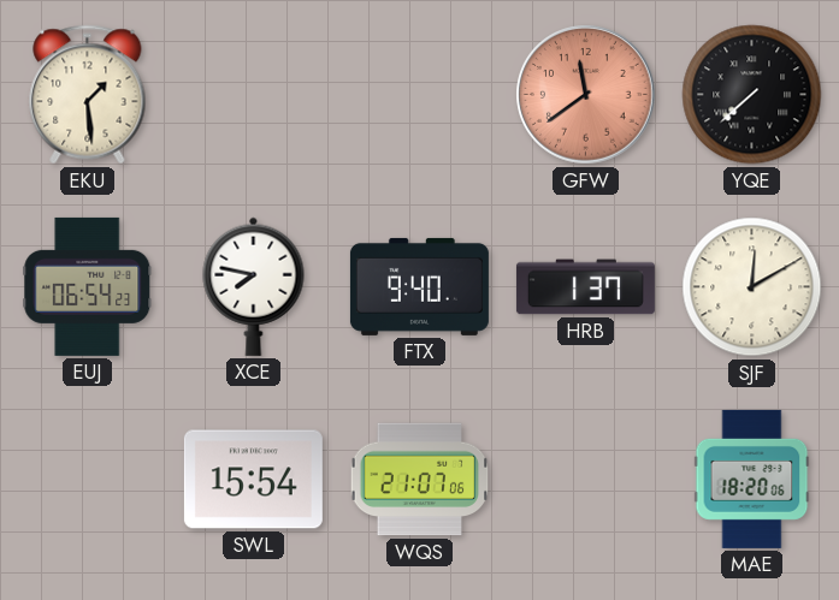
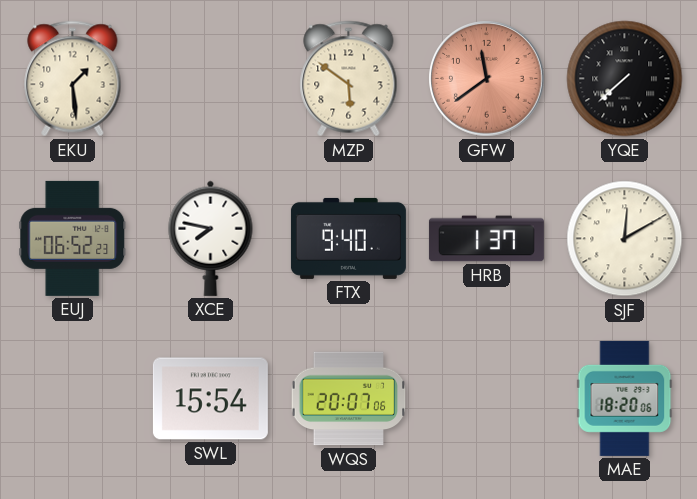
MZP: none -> 5:51
EUJ: 06:54 -> 06:52
WQS: 21:07 -> 20:07
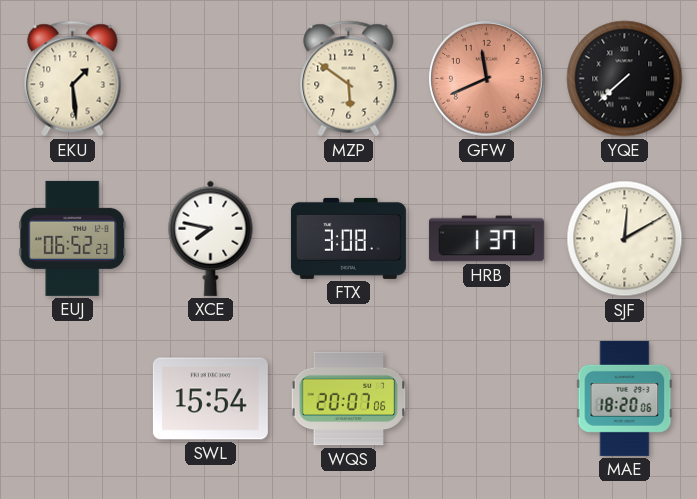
GFW: 11:39 -> 11:41
FTX: 9:40 -> 3:08
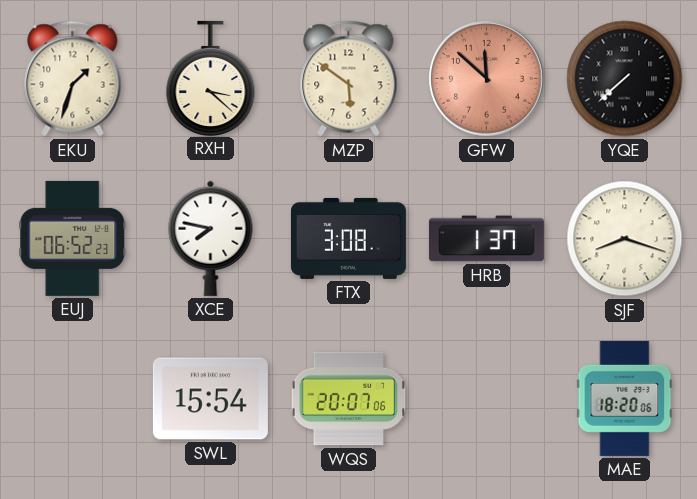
EKU: 1:29 -> 1:33
RXH: none -> 3:22
GFW: 11:41 -> 11:52
SJF: 12:10 -> 8:18
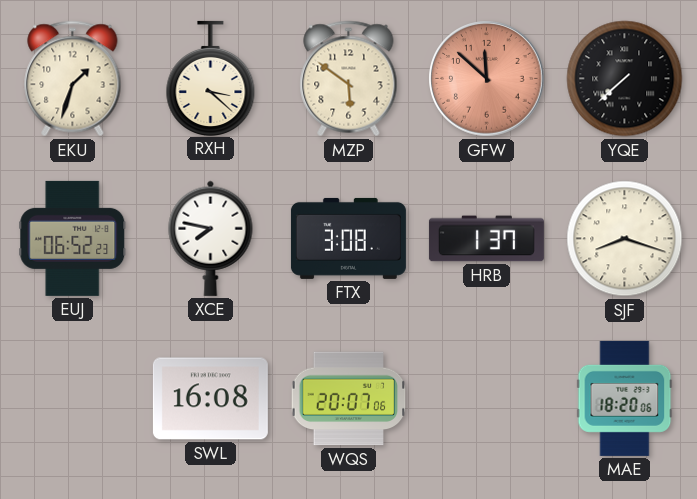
SWL: 15:54 -> 16:08
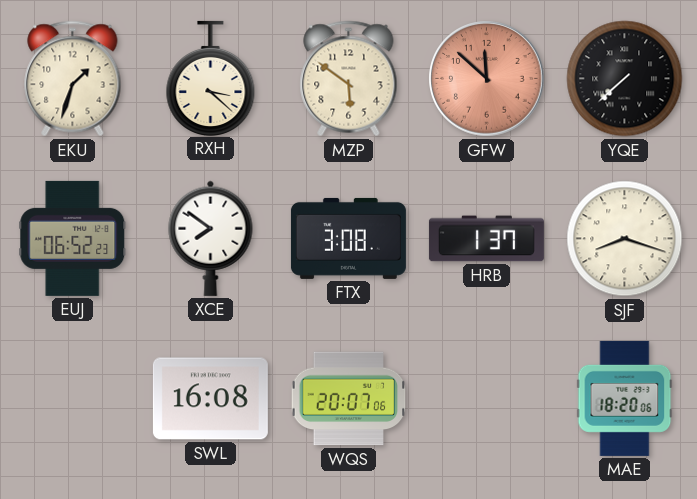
XCE: 7:47 -> 7:51
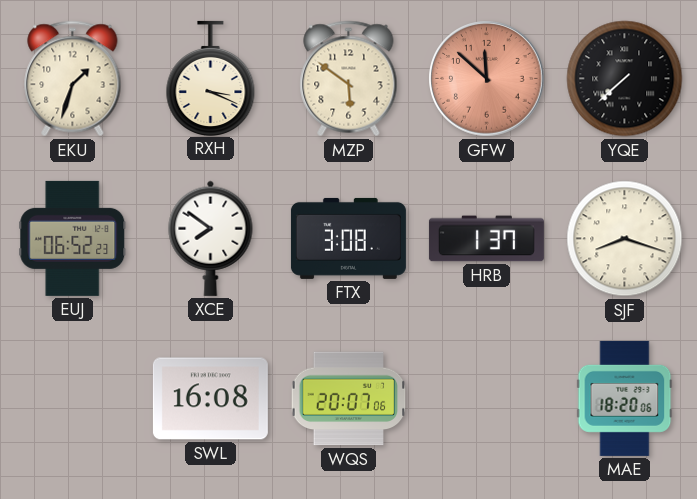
RXH: 3:22 -> 3:19
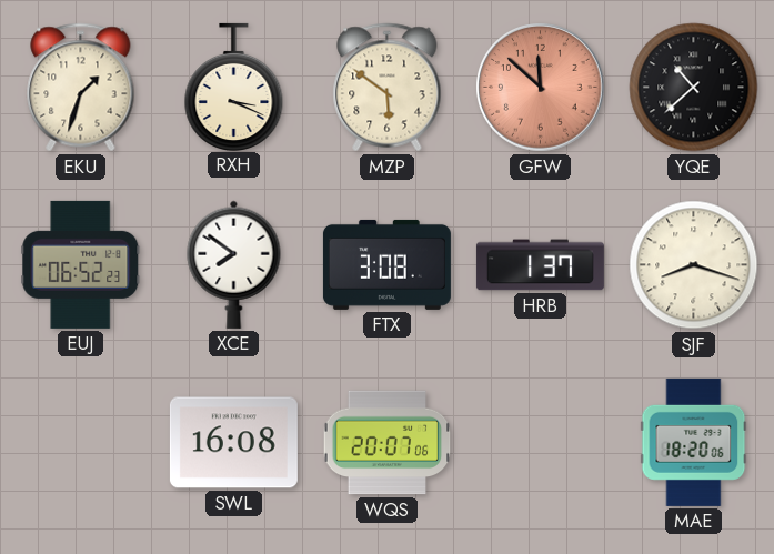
YQE: 7:38 -> 10:38
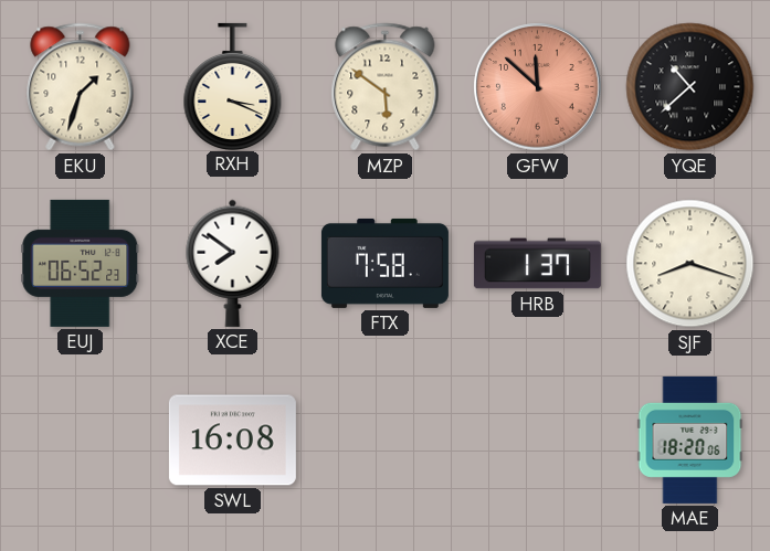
FTX: 3:08 -> 7:58
WQS: 20:07 -> none
